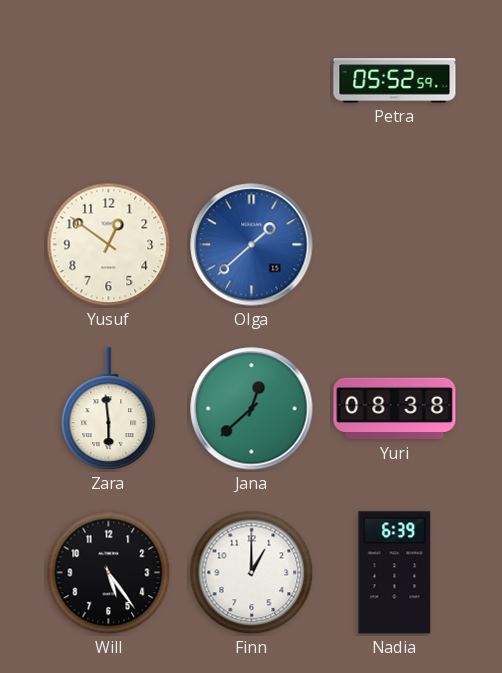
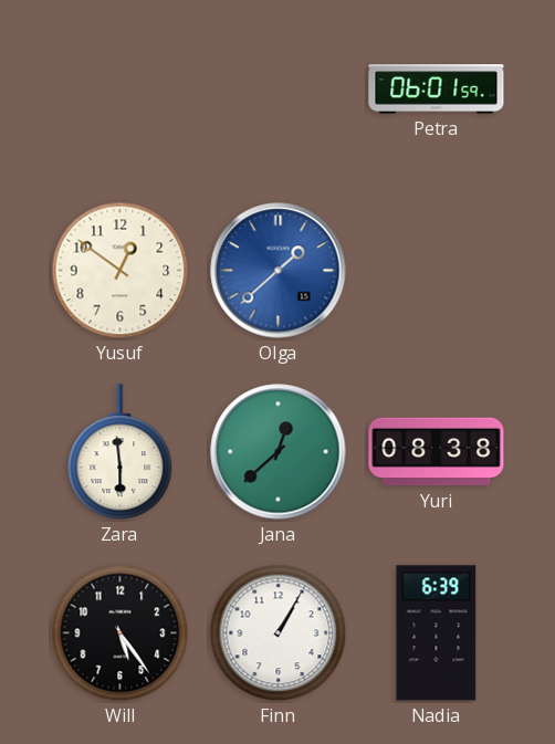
Petra: 05:52 -> 06:01
Finn: 1:00 -> 1:05
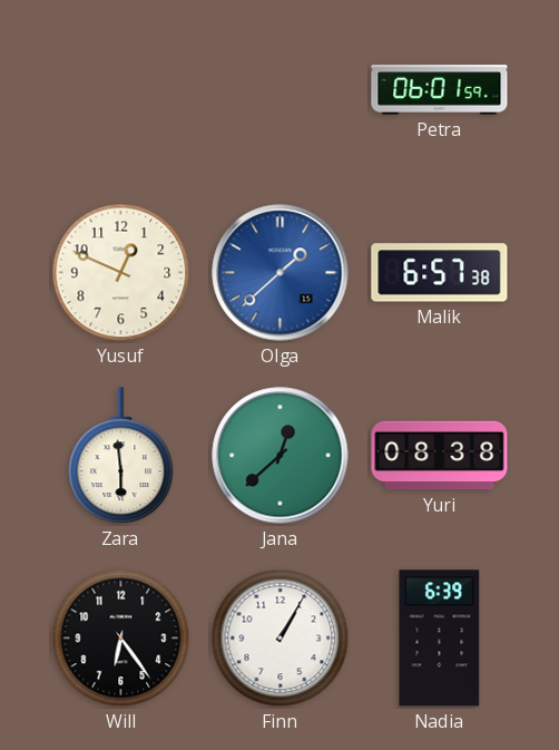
Yusuf: 12:51 -> 12:49
Malik: none -> 6:57
Will: 5:24 -> 6:24
